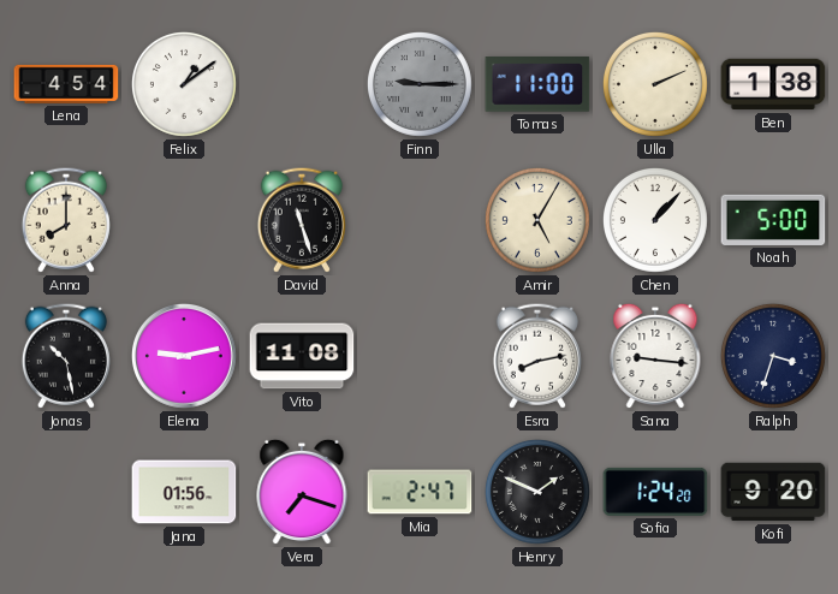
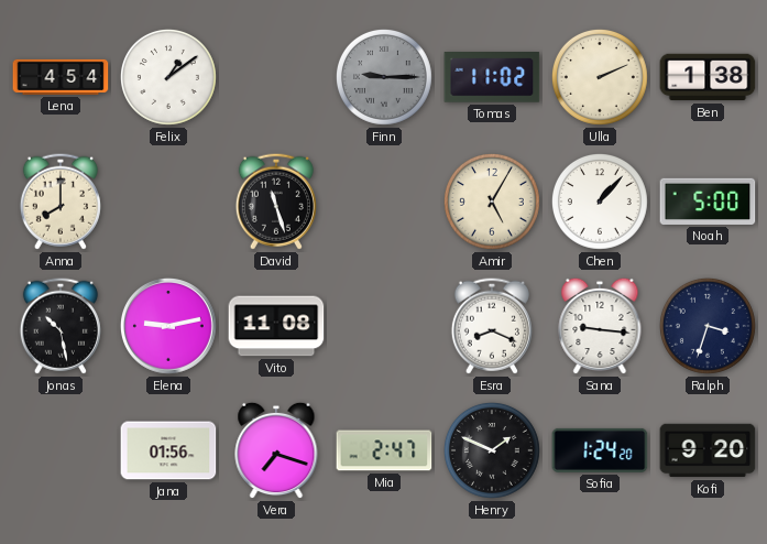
Tomas: 11:00 -> 11:02
Esra: 8:13 -> 8:19
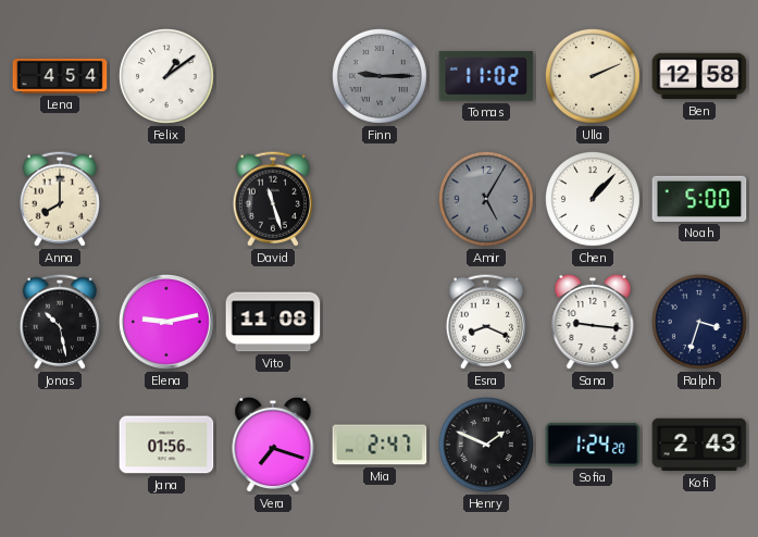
Ben: 1:38 -> 12:58
Amir dial: cream -> grey
Kofi: 9:20 -> 2:43
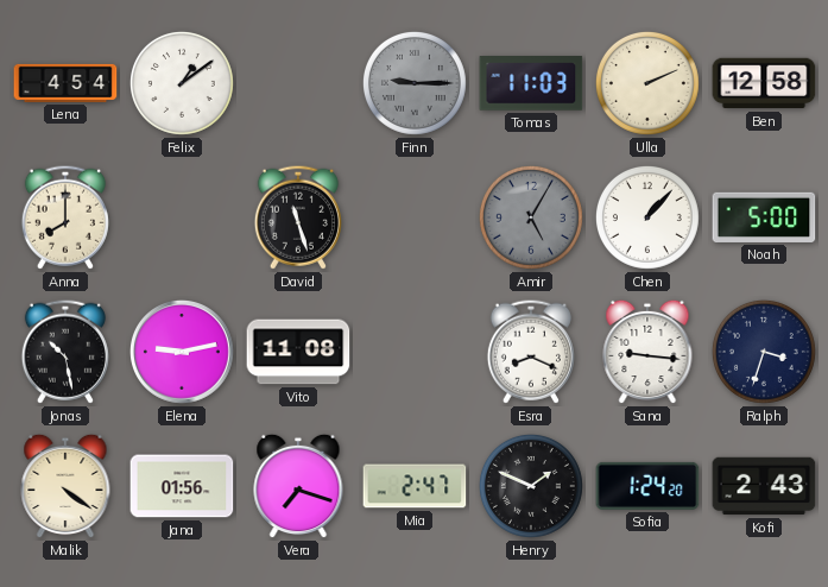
Tomas: 11:02 -> 11:03
Malik: none -> 4:21
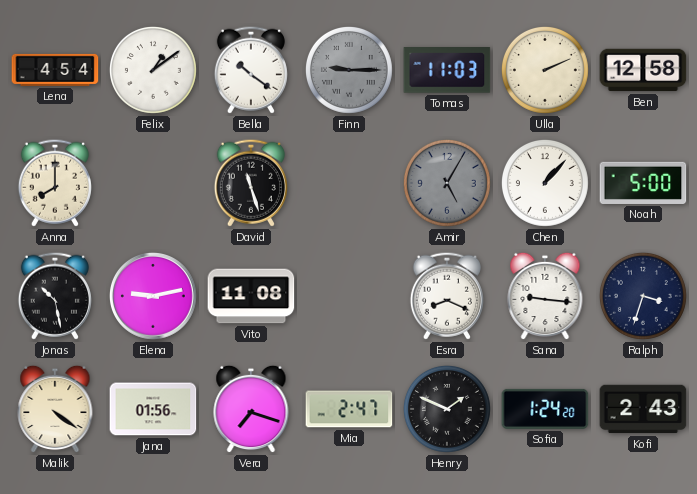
Bella: none -> 10:21
